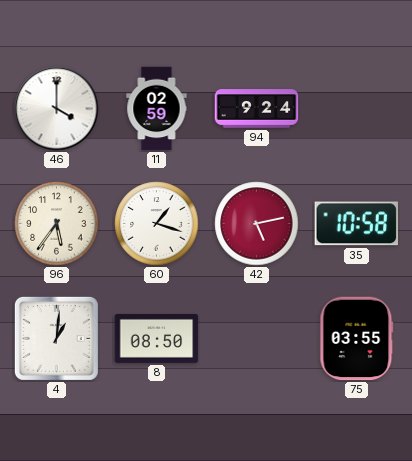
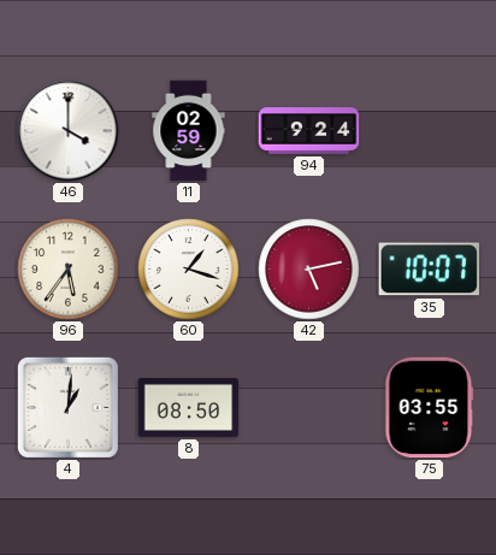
35: 10:58 -> 10:07
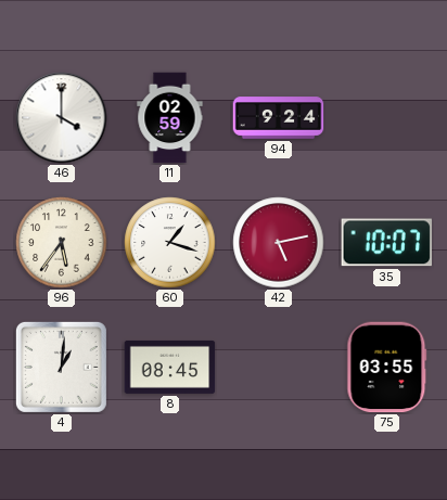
8: 08:50 -> 08:45
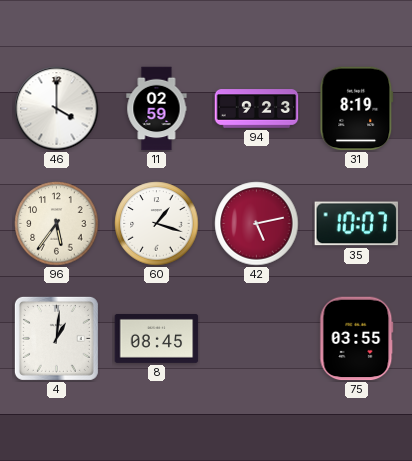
94: 9:24 -> 9:23
31: none -> 8:19
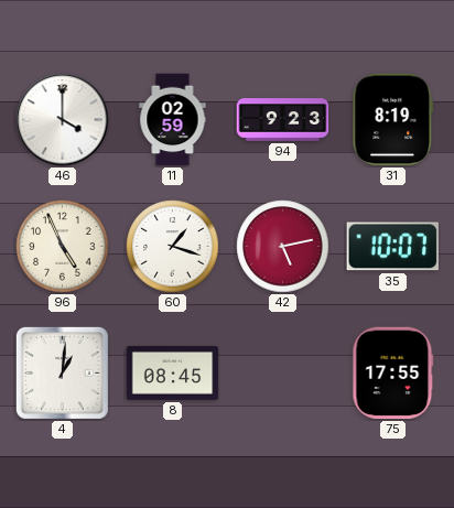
96: 5:36 -> 4:56
75: 03:55 -> 17:55
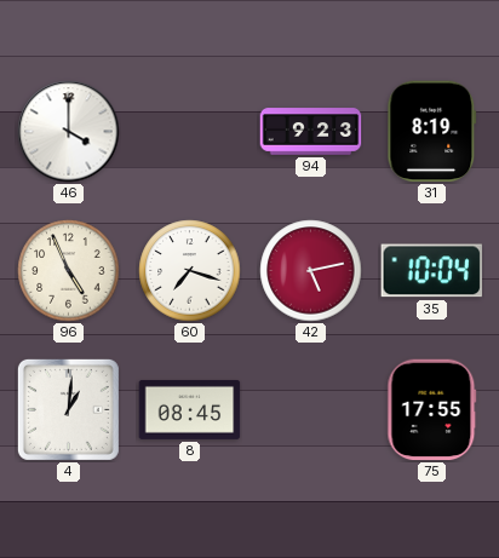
11: 02:59 -> none
60: 1:18 -> 7:18
35: 10:07 -> 10:04
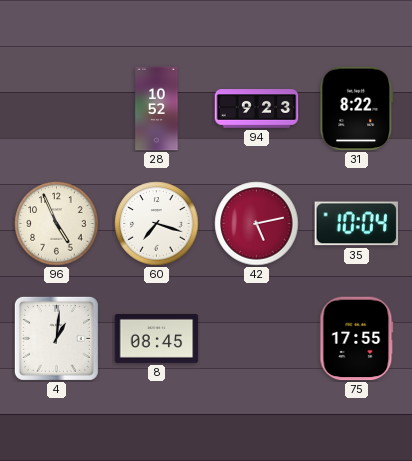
46: 4:00 -> none
28: none -> 10:52
31: 8:19 -> 8:22
